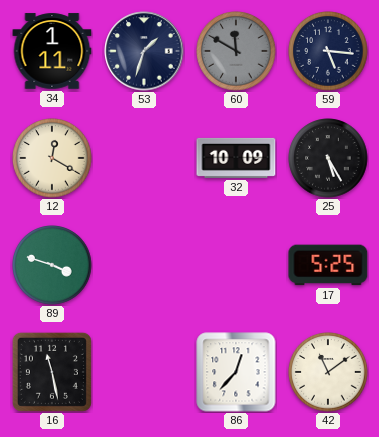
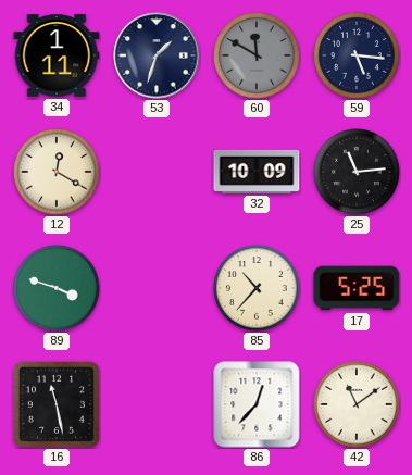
25: 5:25 -> 11:14
85: none -> 10:37
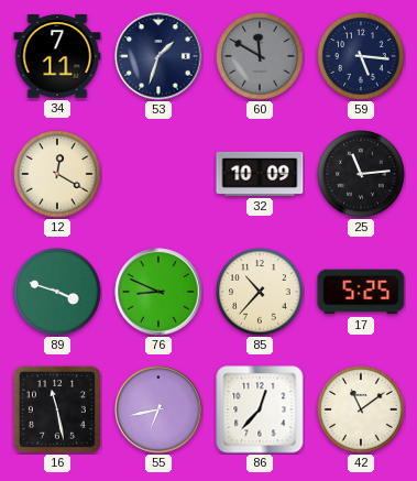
34: 1:11 -> 7:11
76: none -> 8:49
55: none -> 6:43
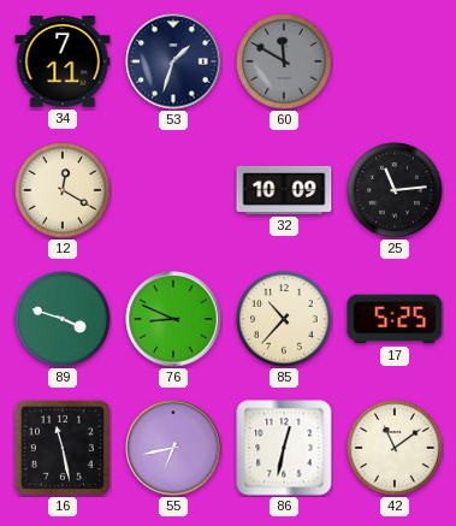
59: 5:16 -> none
86: 12:37 -> 12:32
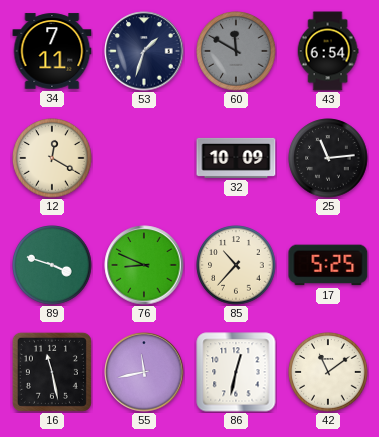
43: none -> 6:54
55: 6:43 -> 11:43
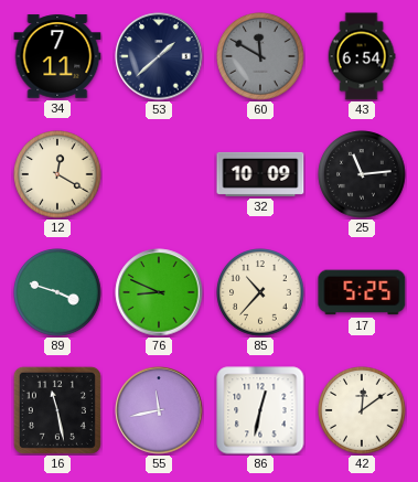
53: 1:33 -> 1:38
42: 11:09 -> 12:09
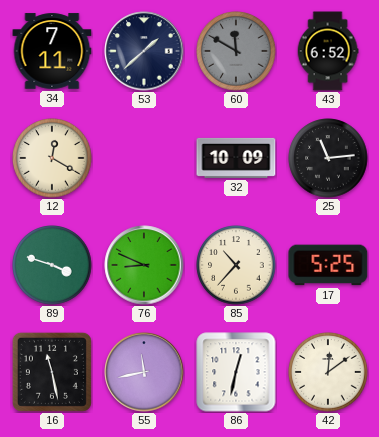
43: 6:54 -> 6:52
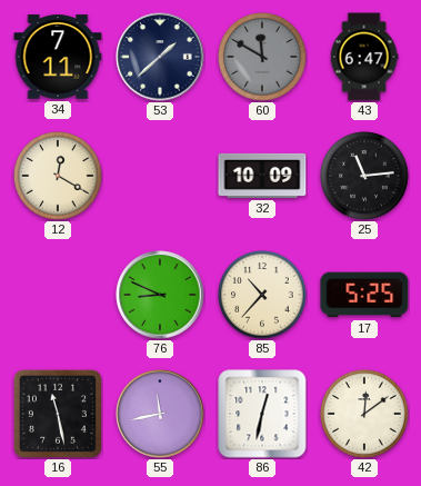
43: 6:52 -> 6:47
89: 3:48 -> none
